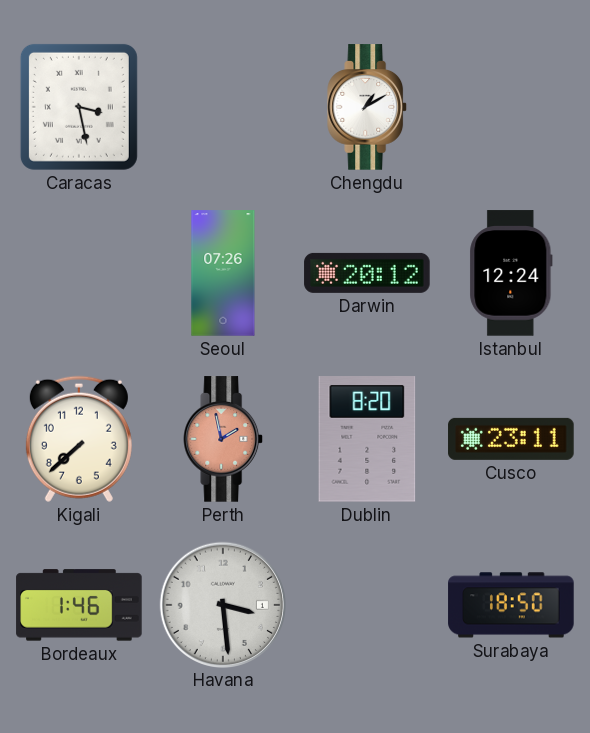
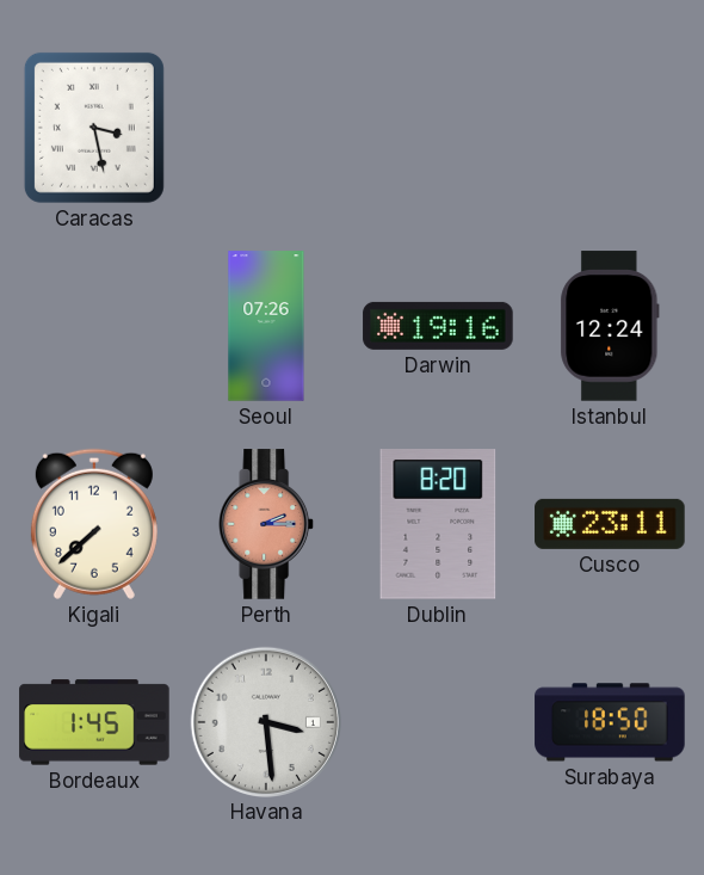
Chengdu: 1:10 -> none
Darwin: 20:12 -> 19:16
Perth: 1:58 -> 2:15
Bordeaux: 1:46 -> 1:45
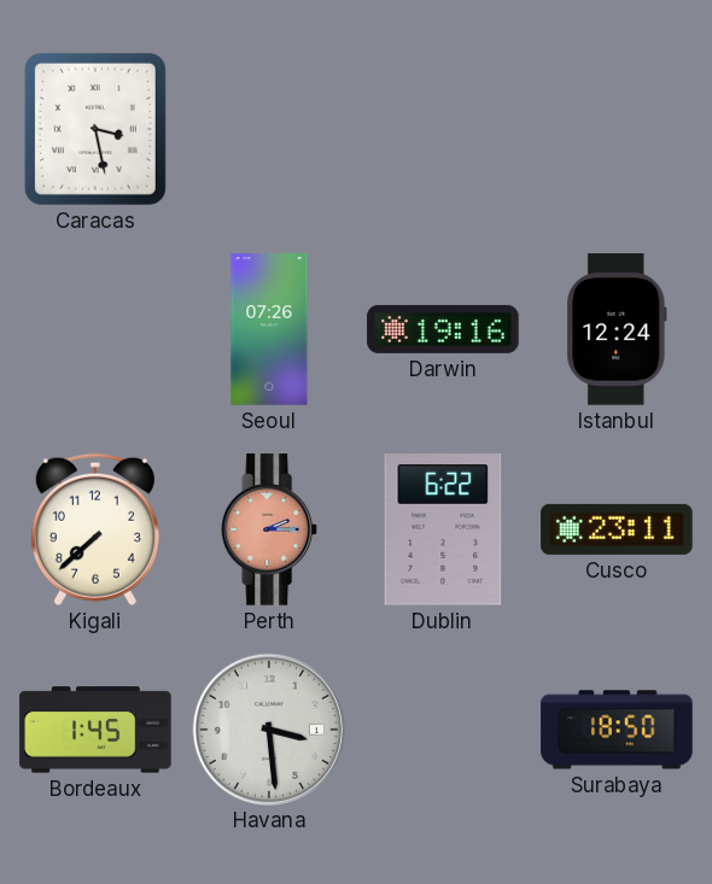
Dublin: 8:20 -> 6:22
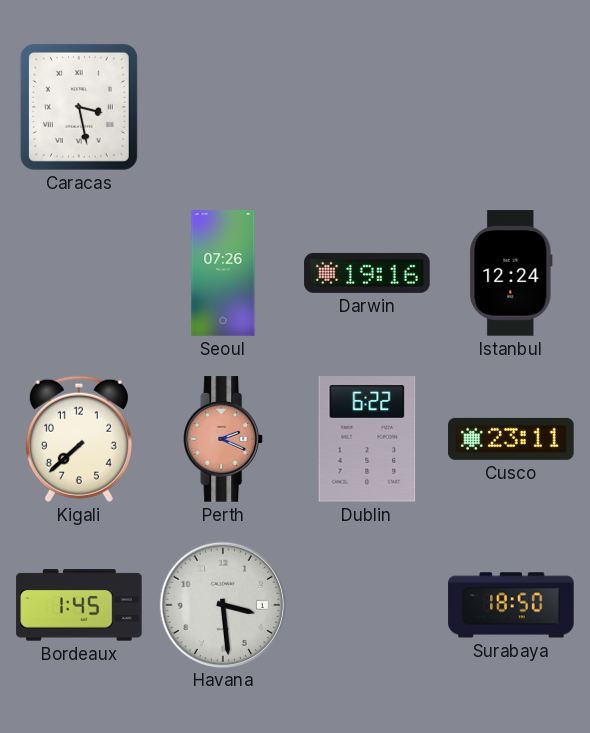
Perth: 2:15 -> 2:19
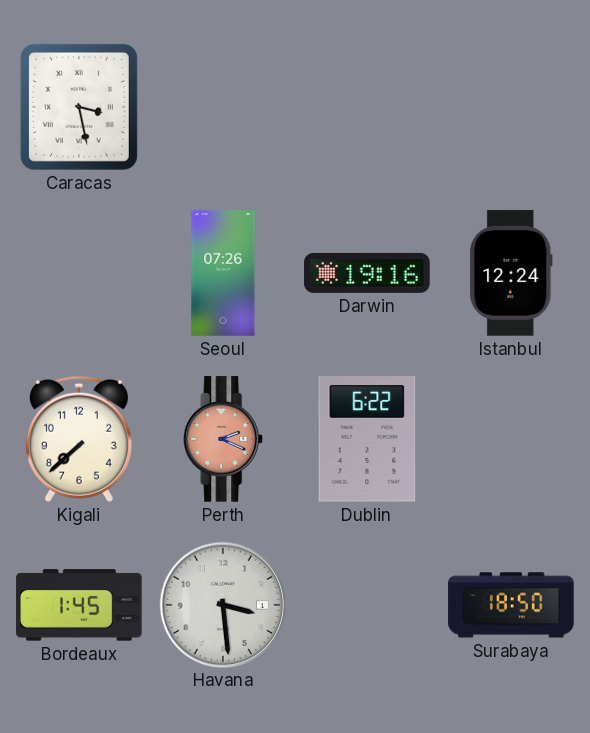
Cusco: 23:11 -> none
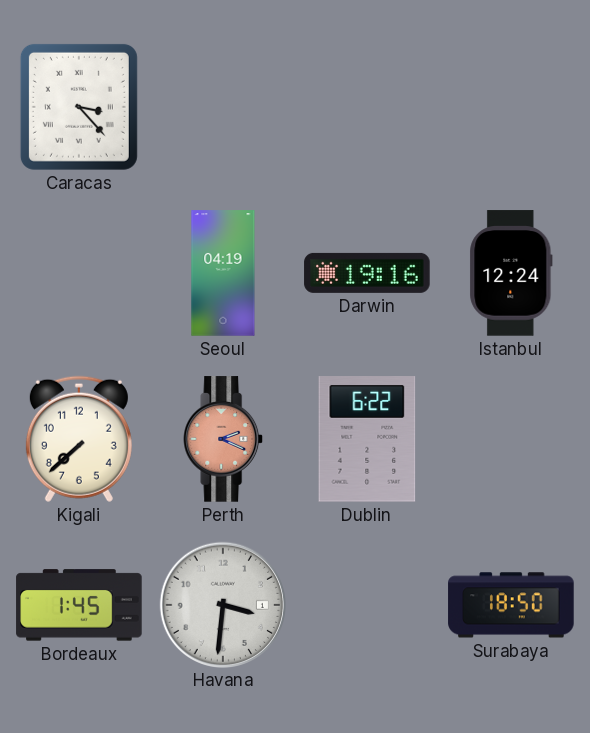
Caracas: 3:28 -> 3:23
Seoul: 07:26 -> 04:19
Havana: 3:29 -> 3:31
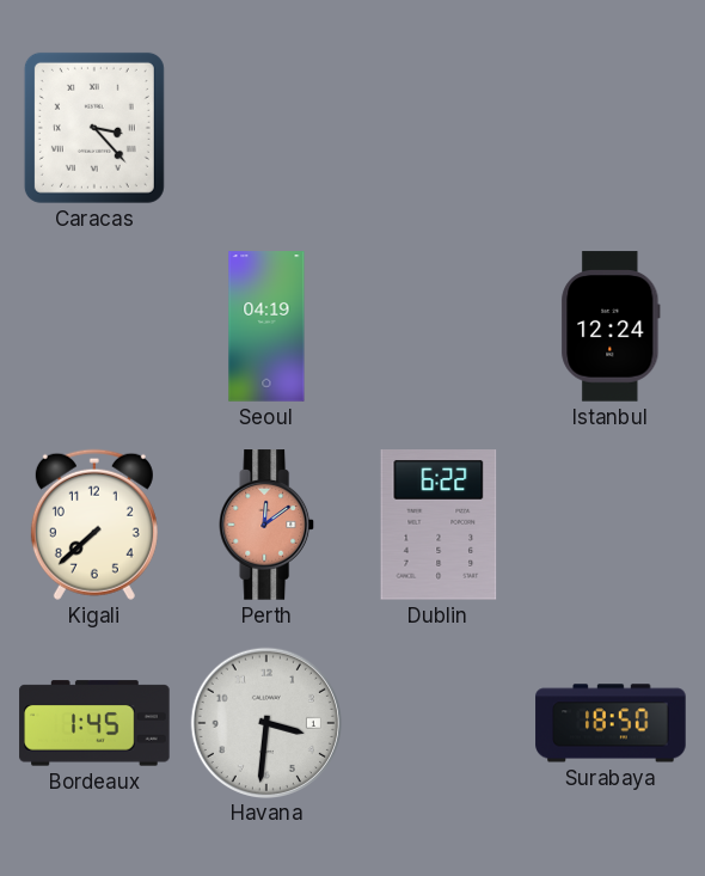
Darwin: 19:16 -> none
Perth: 2:19 -> 12:09
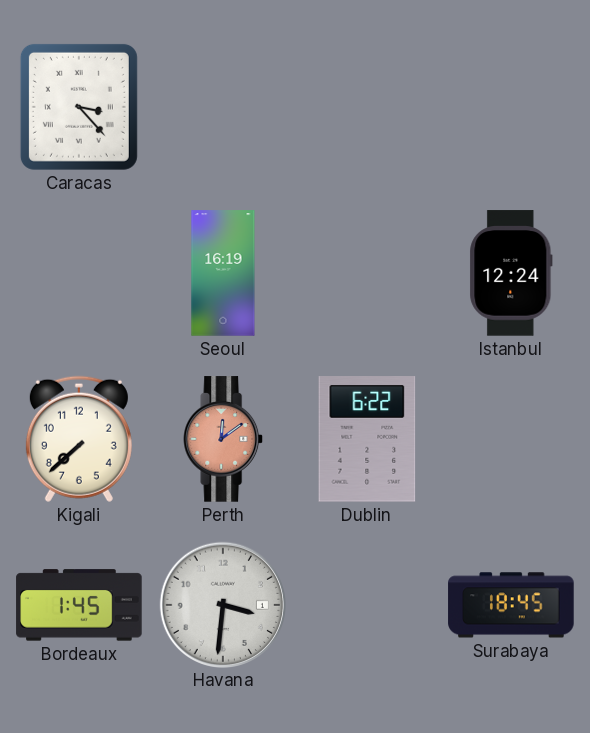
Seoul: 04:19 -> 16:19
Surabaya: 18:50 -> 18:45
